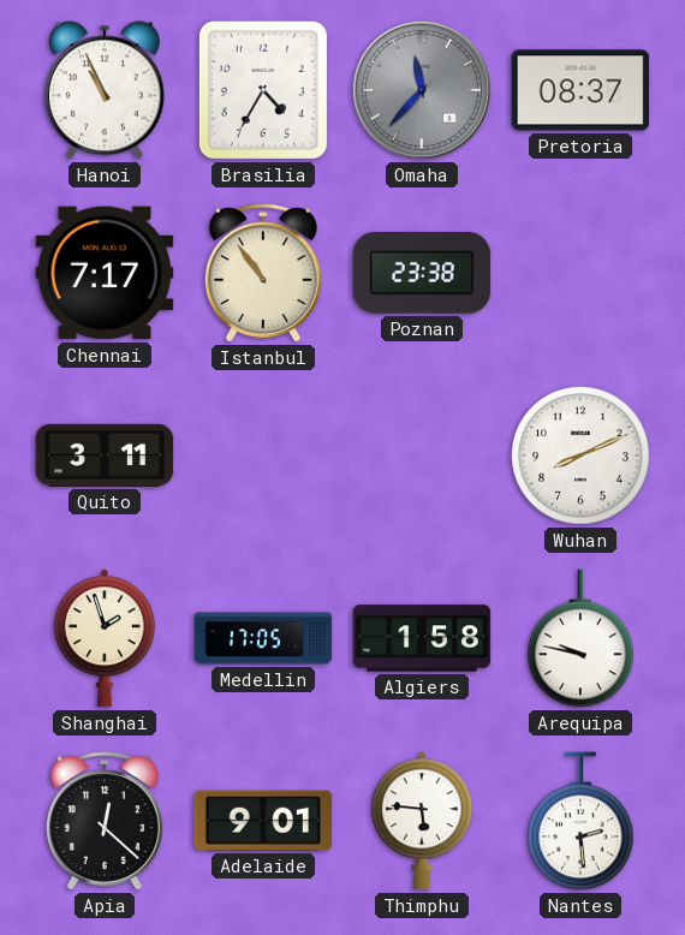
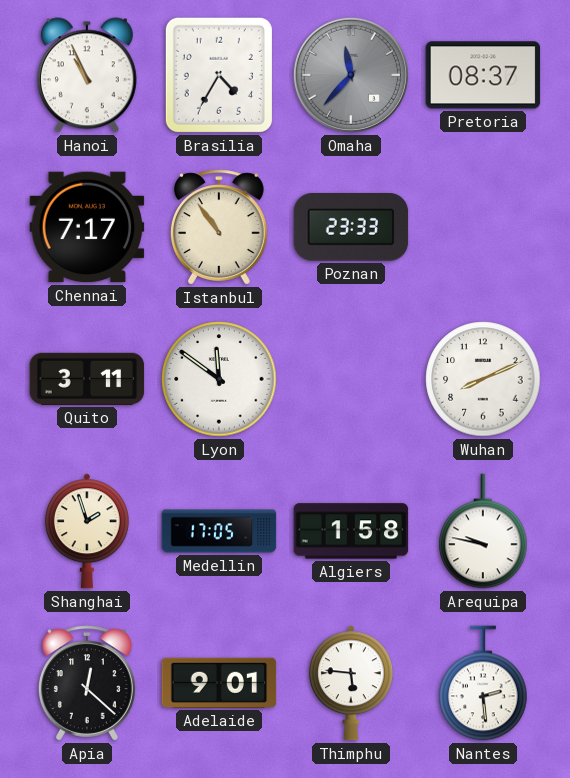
Poznan: 23:38 -> 23:33
Lyon: none -> 11:51
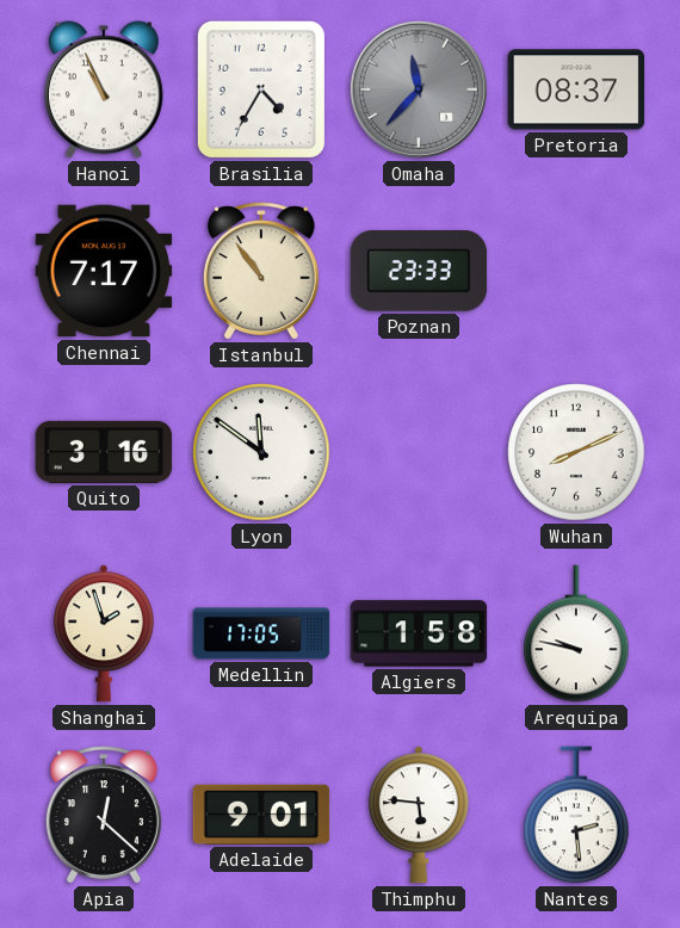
Quito: 3:11 -> 3:16
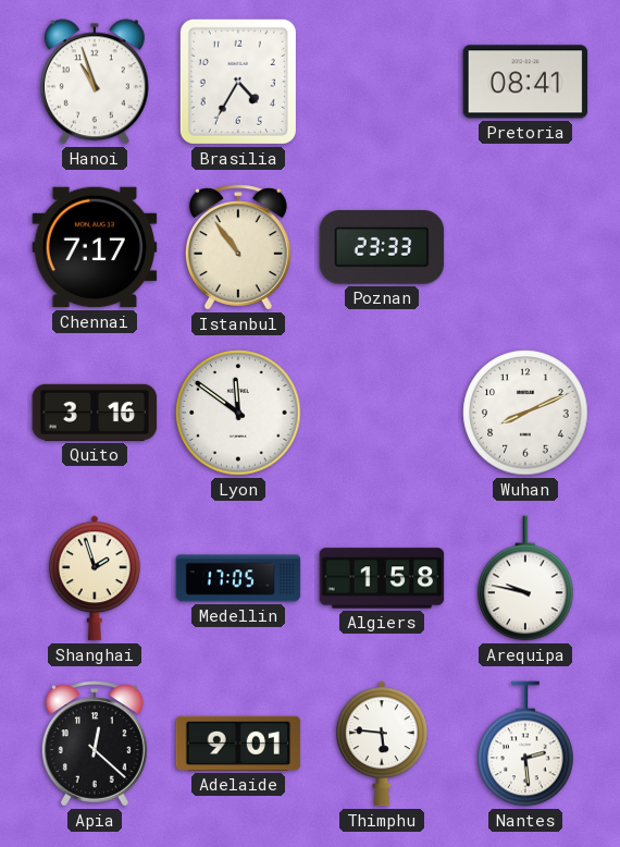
Hanoi: 10:56 -> 10:57
Omaha: 11:37 -> none
Pretoria: 08:37 -> 08:41
